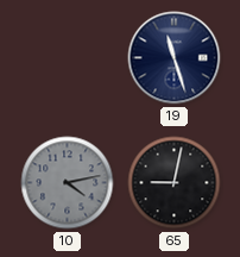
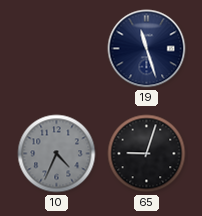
10: 4:13 -> 4:34
65: 9:02 -> 9:03
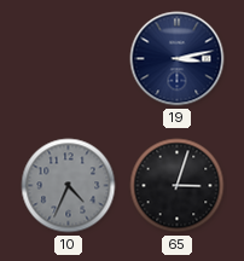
19: 11:27 -> 3:13
65: 9:03 -> 3:03
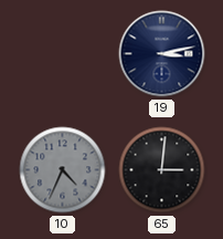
65: 3:03 -> 3:01
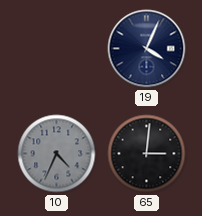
19: 3:13 -> 4:04
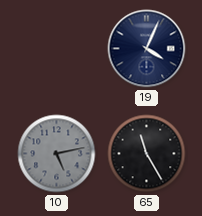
10: 4:34 -> 5:13
65: 3:01 -> 11:25
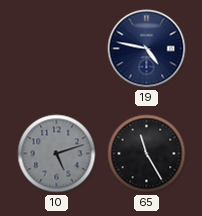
19: 4:04 -> 4:47
10: 5:13 -> 5:12
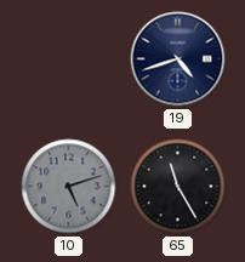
19: 4:47 -> 4:42
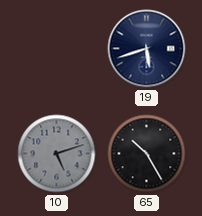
19: 4:42 -> 5:42
65: 11:25 -> 10:25
